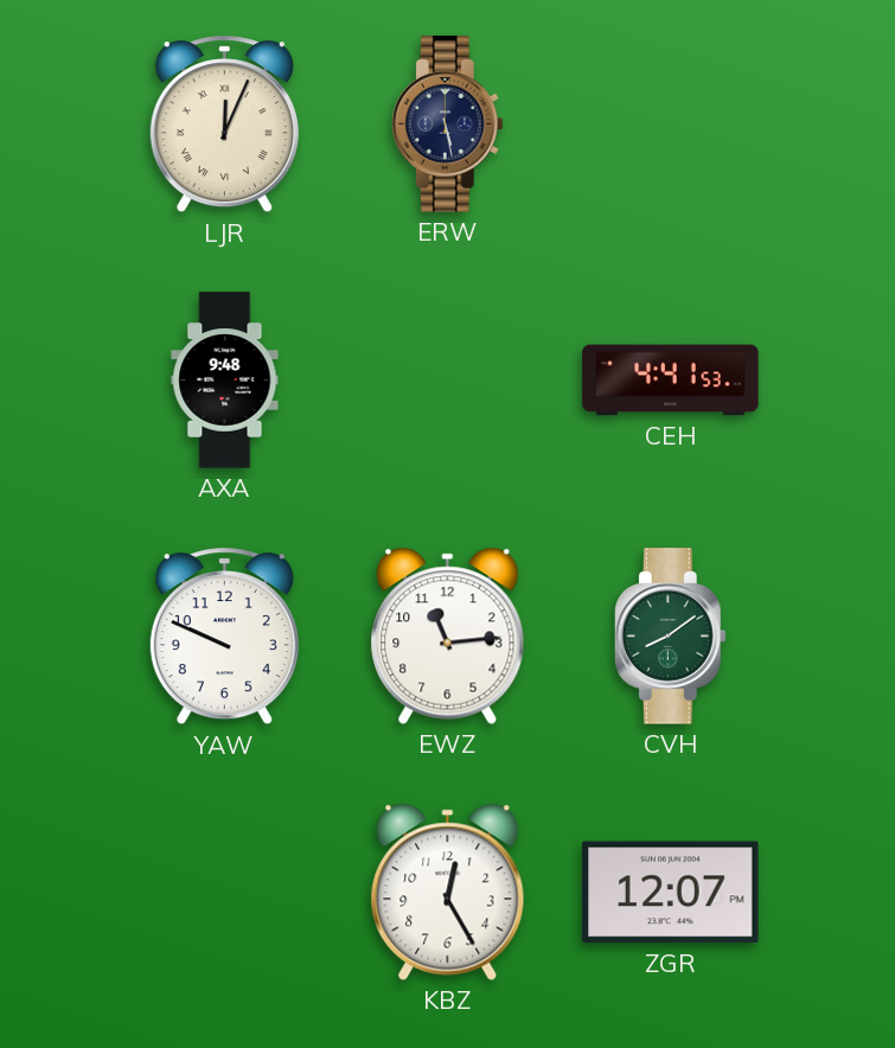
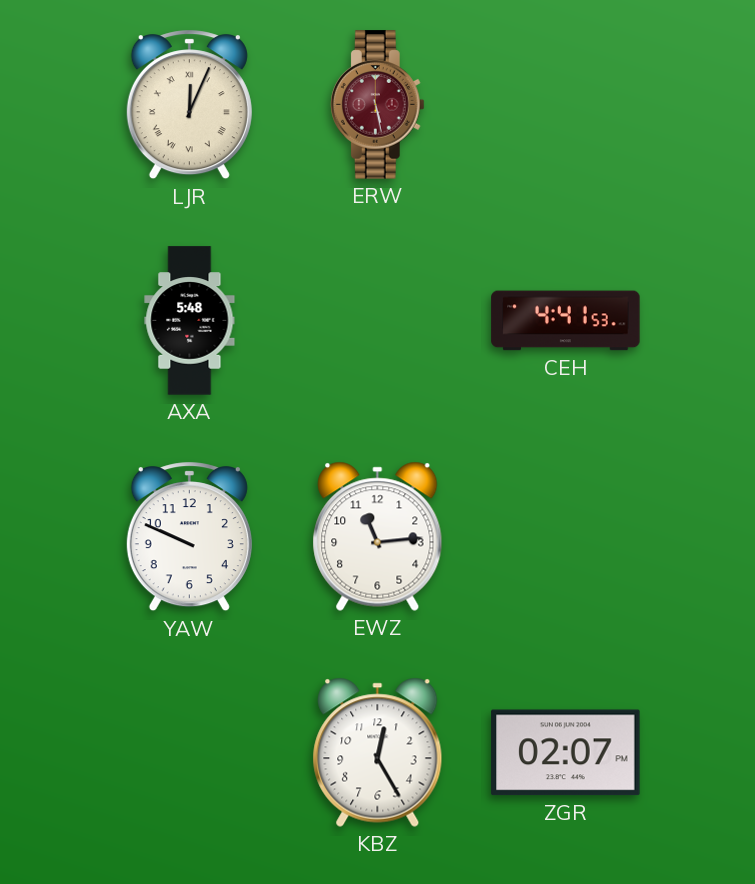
ERW dial: navy -> burgundy
AXA: 9:48 -> 5:48
CVH: 8:09 -> none
ZGR: 12:07 -> 02:07
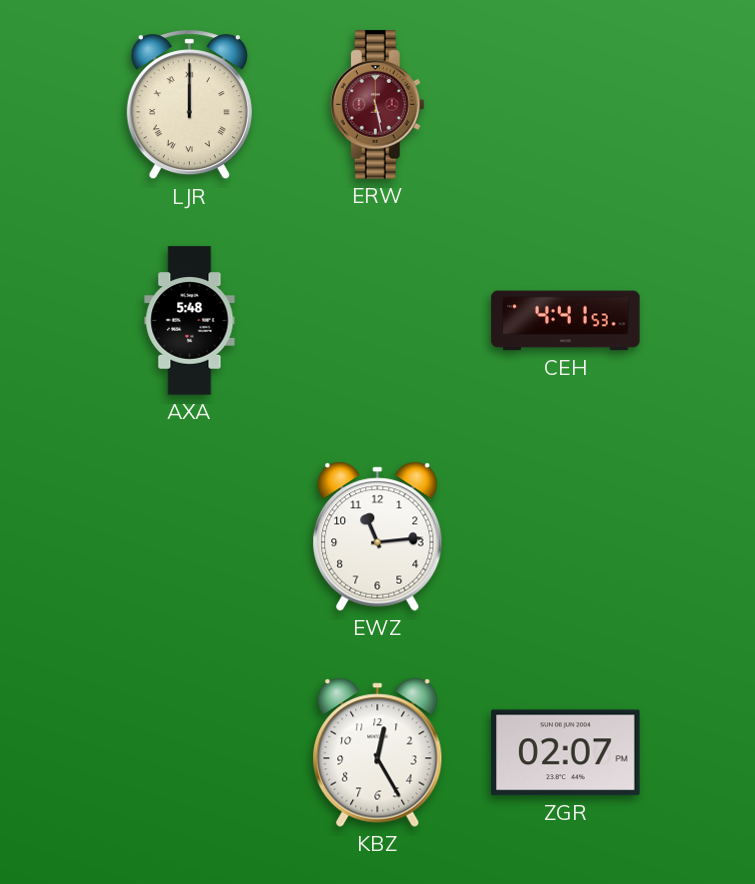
LJR: 12:04 -> 12:00
YAW: 9:49 -> none
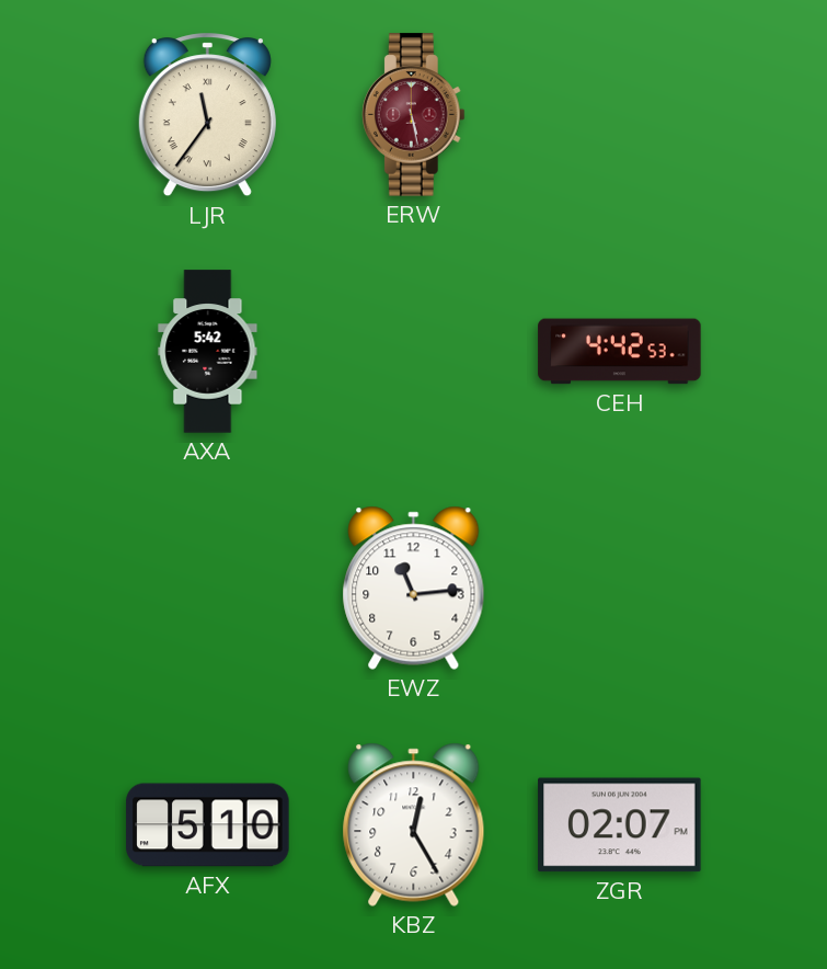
LJR: 12:00 -> 11:36
AXA: 5:48 -> 5:42
CEH: 4:41 -> 4:42
AFX: none -> 5:10
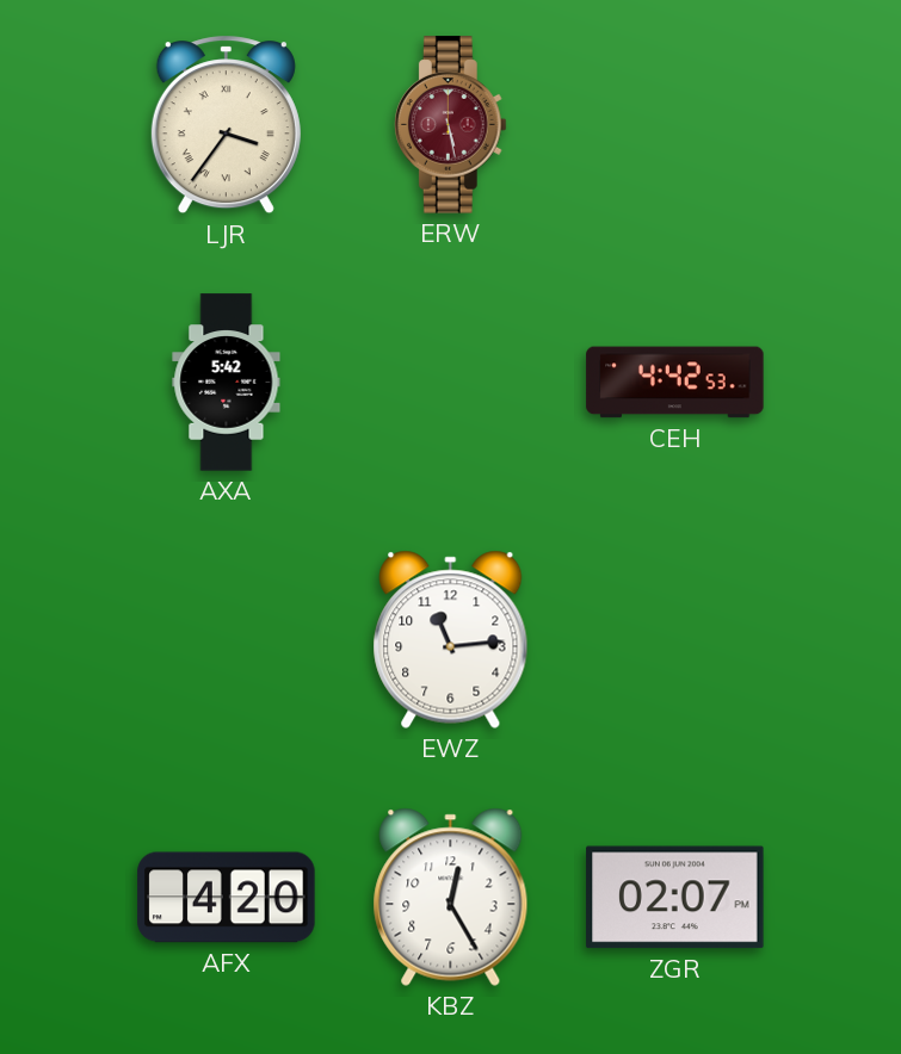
LJR: 11:36 -> 3:36
AFX: 5:10 -> 4:20
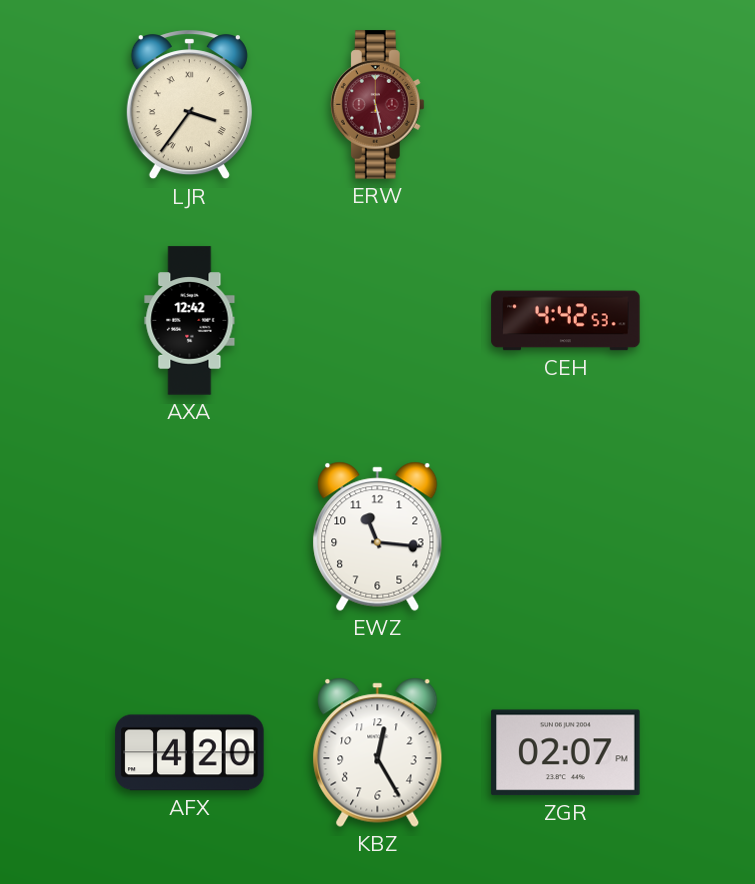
AXA: 5:42 -> 12:42
EWZ: 11:14 -> 11:16
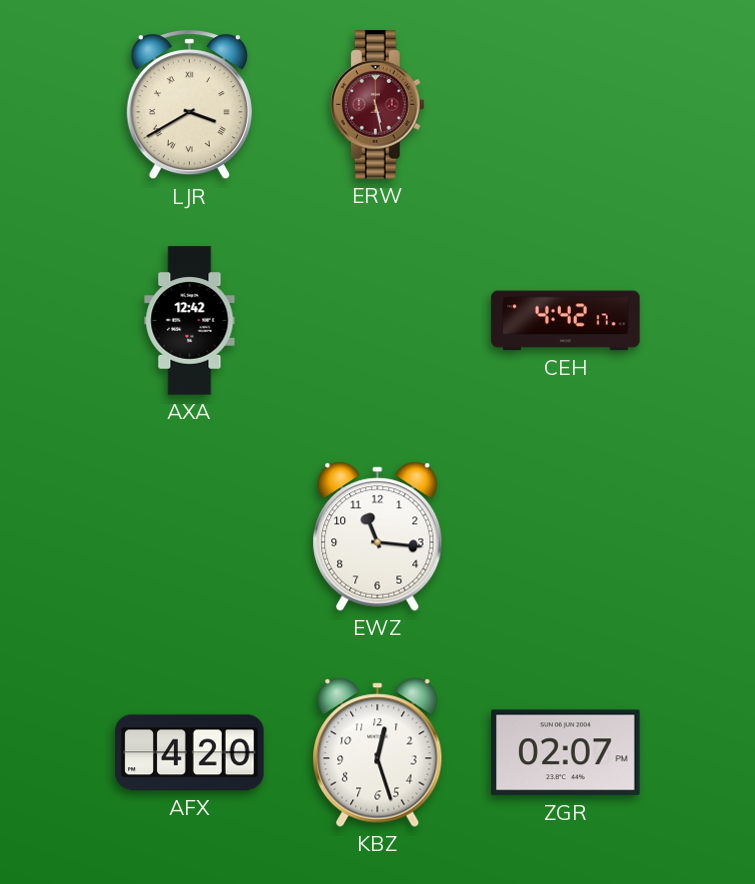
LJR: 3:36 -> 3:40
CEH: 4:42:53 -> 4:42:17
KBZ: 12:25 -> 12:27
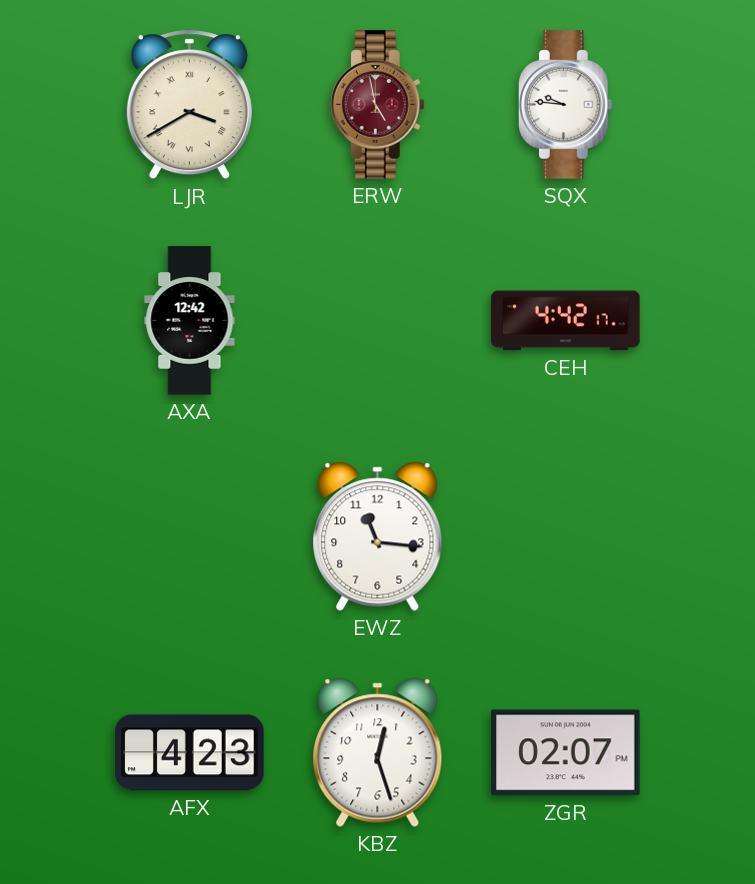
ERW: 5:28 -> 4:58
SQX: none -> 9:46
AFX: 4:20 -> 4:23
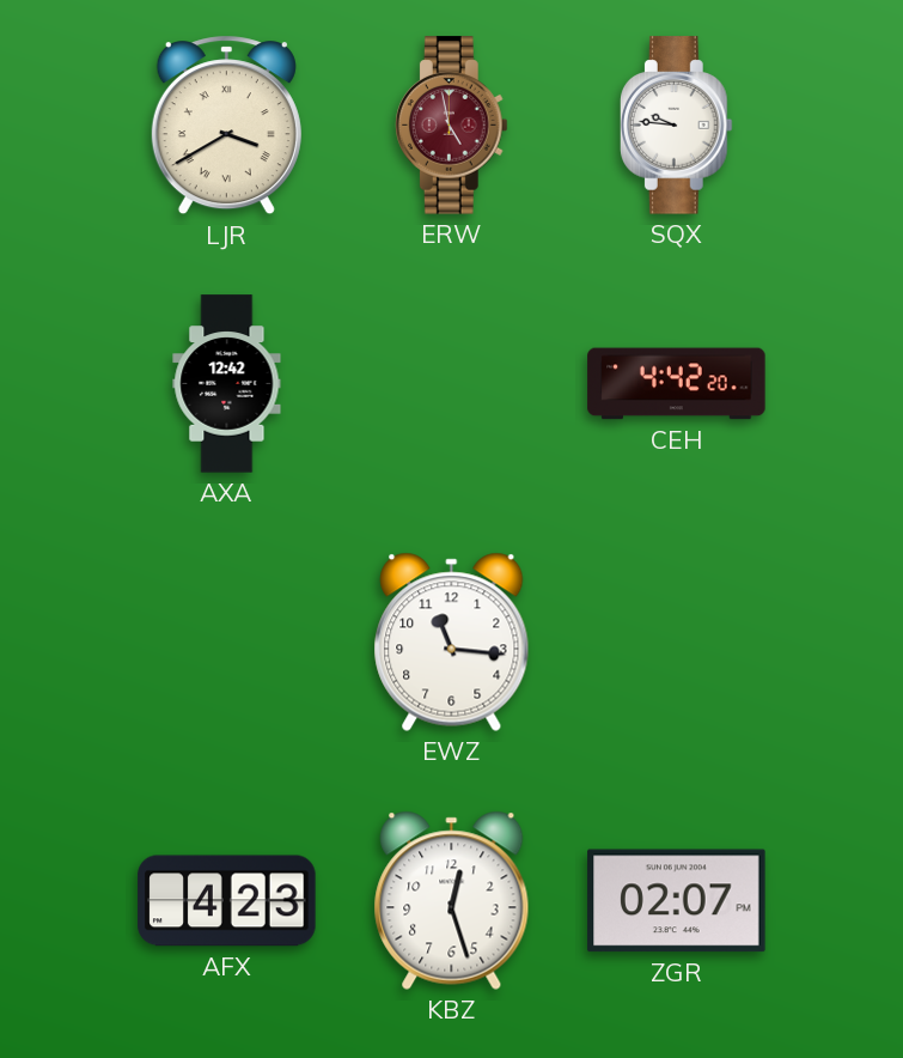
CEH: 4:42:17 -> 4:42:20
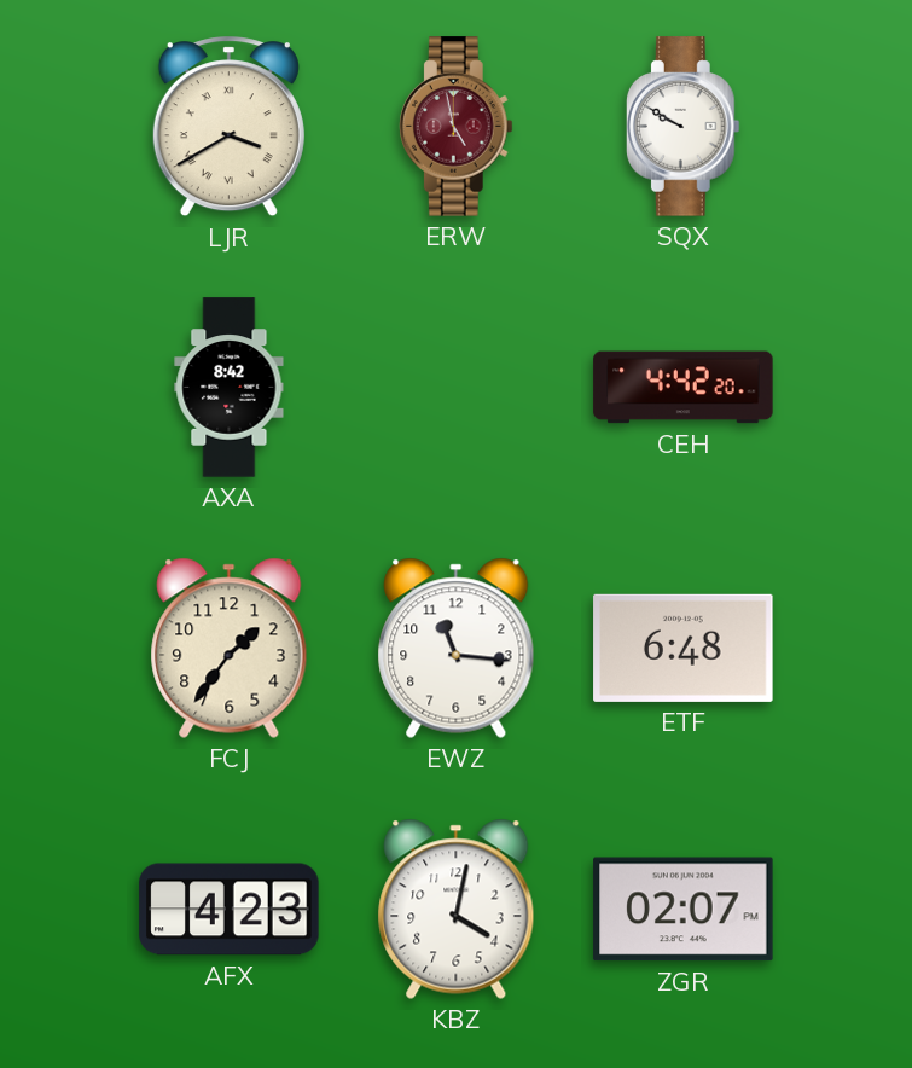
SQX: 9:46 -> 9:50
AXA: 12:42 -> 8:42
FCJ: none -> 1:36
ETF: none -> 6:48
KBZ: 12:27 -> 4:02
